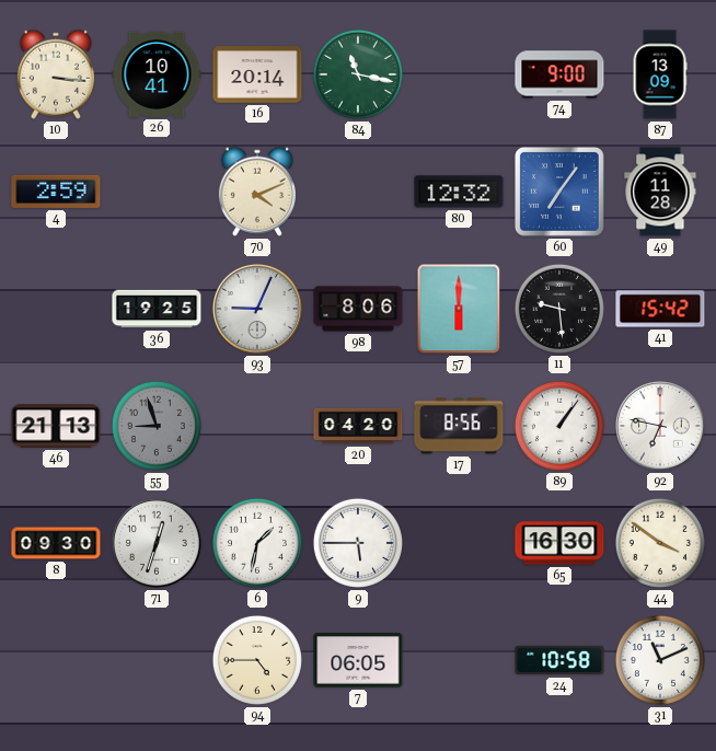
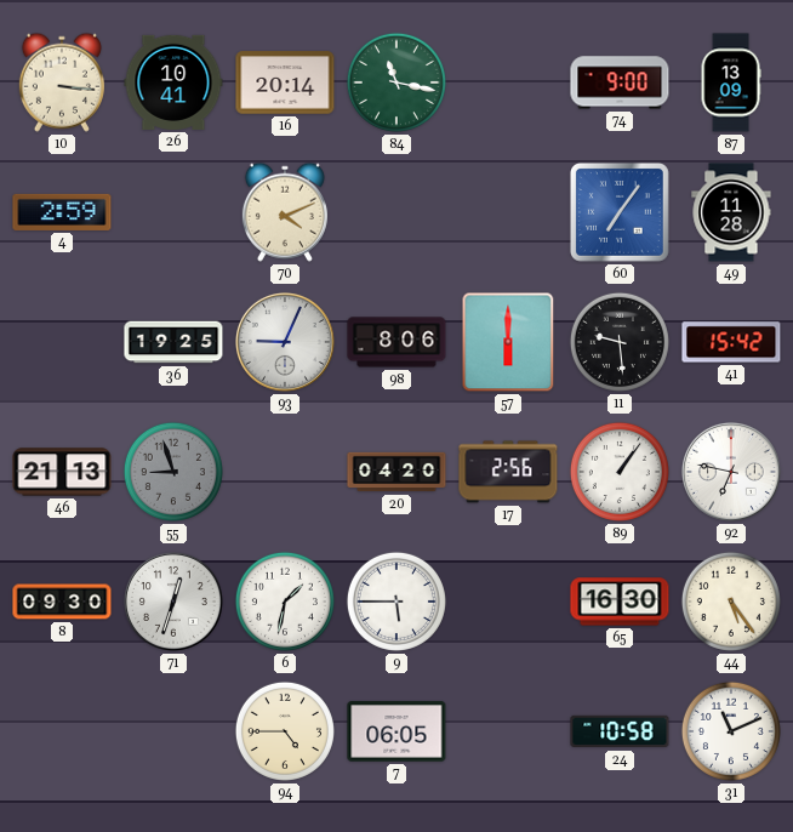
80: 12:32 -> none
17: 8:56 -> 2:56
44: 3:51 -> 5:24
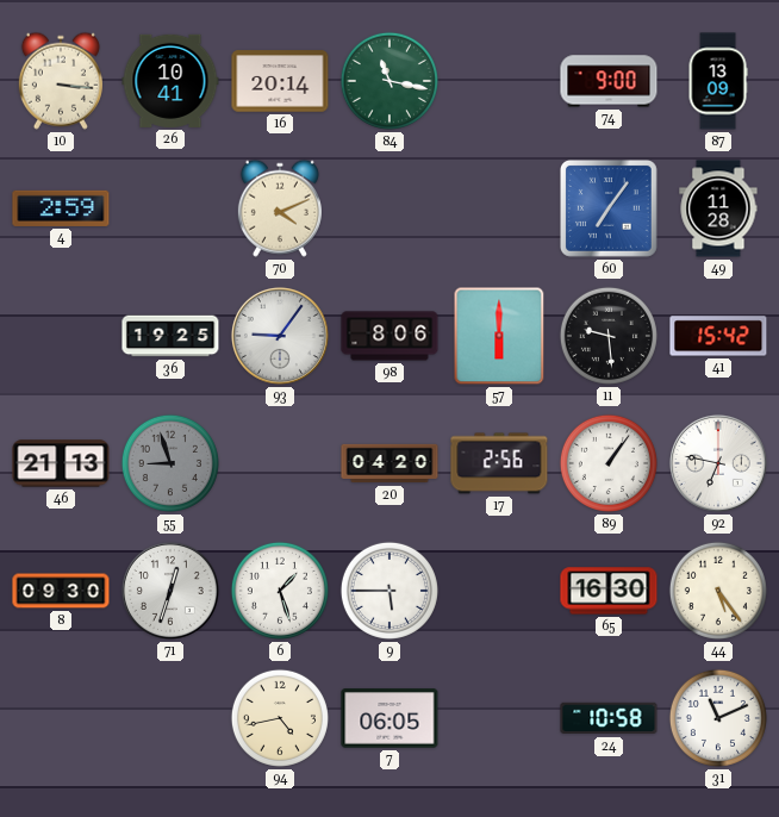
93: 9:04 -> 9:06
6: 1:32 -> 1:27
94: 4:45 -> 4:43
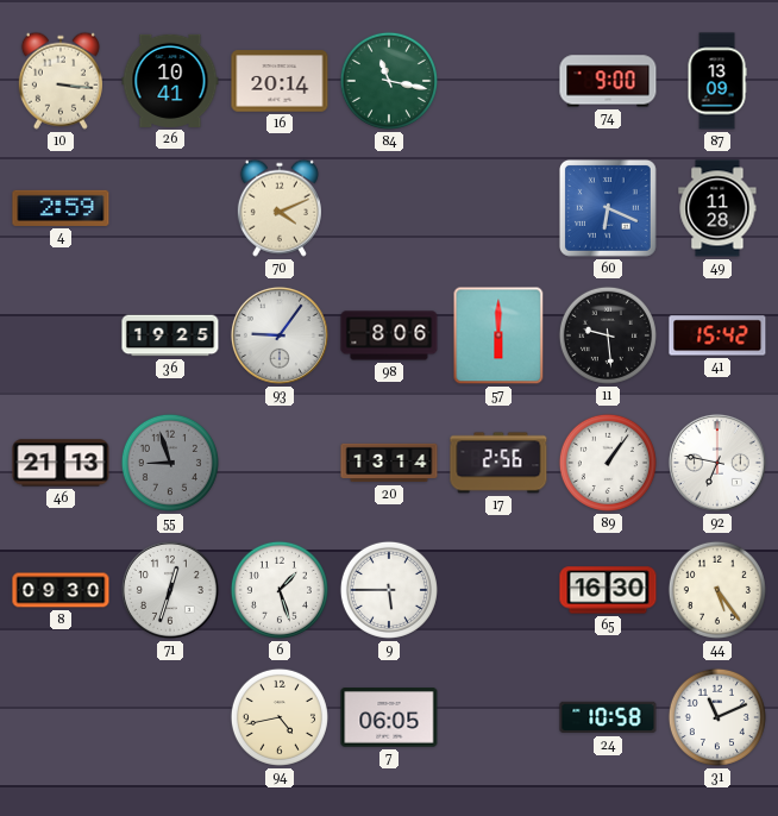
60: 7:06 -> 6:19
20: 04:20 -> 13:14
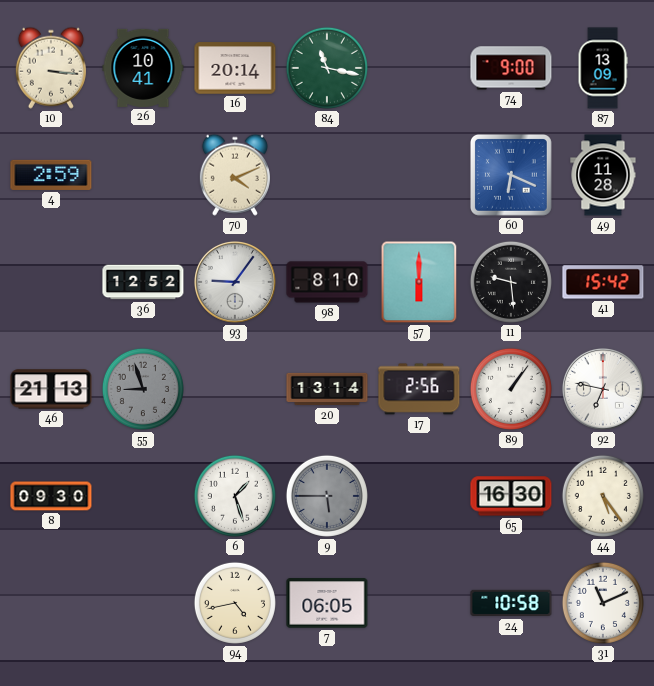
36: 19:25 -> 12:52
98: 8:06 -> 8:10
71: 12:33 -> none
9 dial: white -> grey
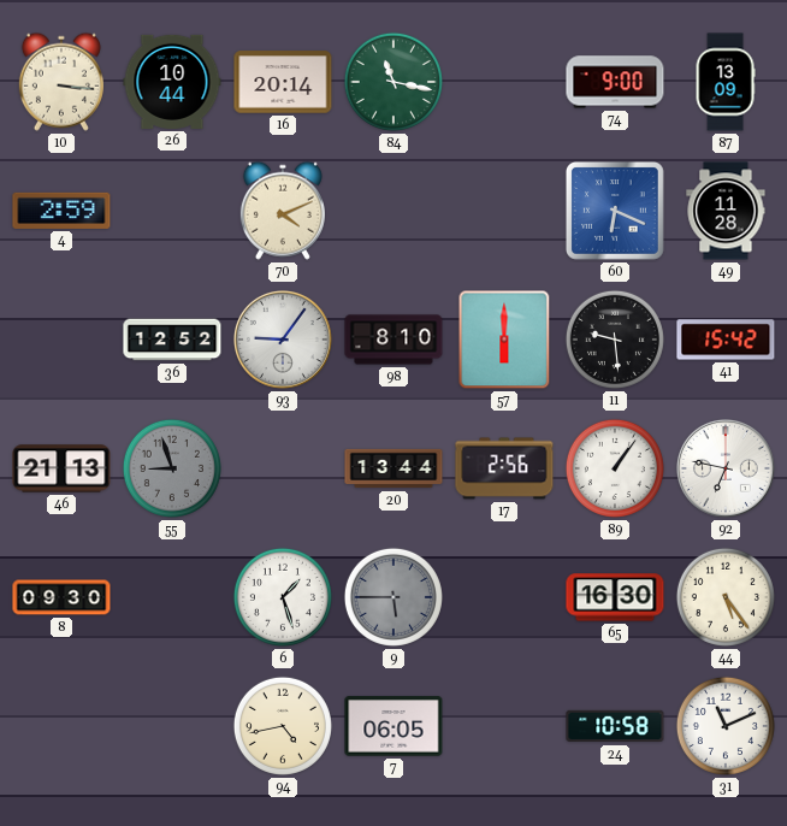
26: 10:41 -> 10:44
20: 13:14 -> 13:44
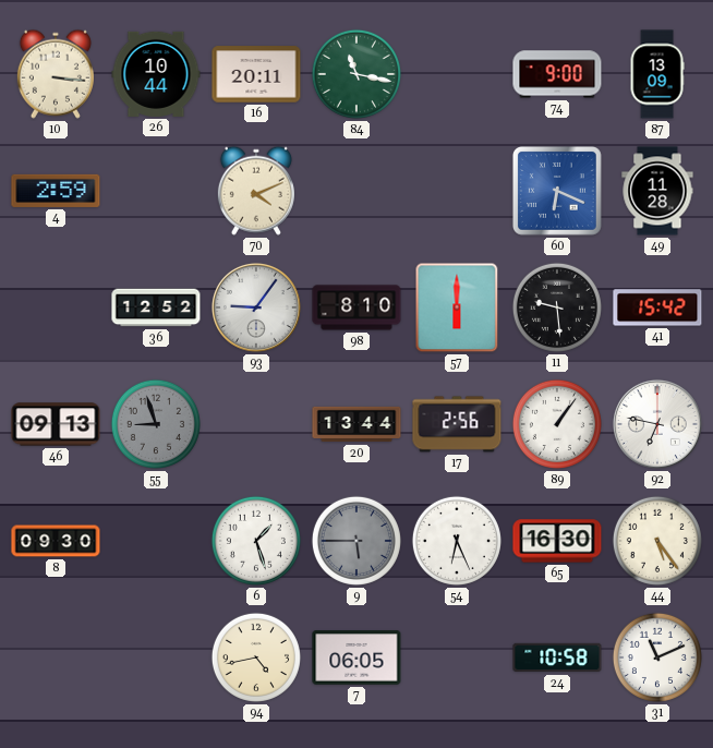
16: 20:14 -> 20:11
46: 21:13 -> 09:13
54: none -> 6:26
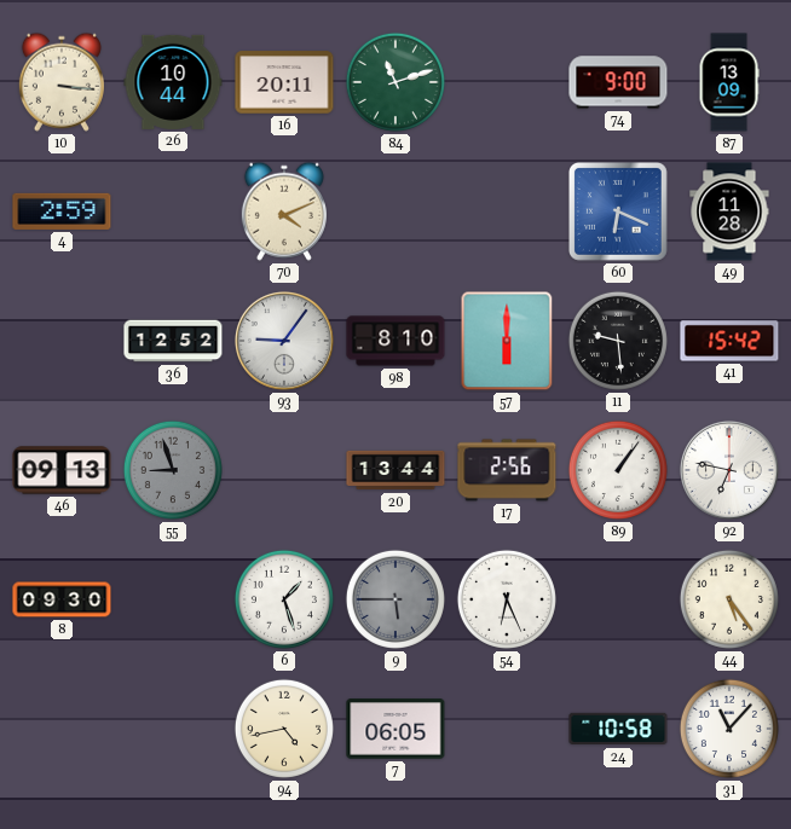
84: 11:17 -> 11:12
65: 16:30 -> none
31: 11:11 -> 11:07
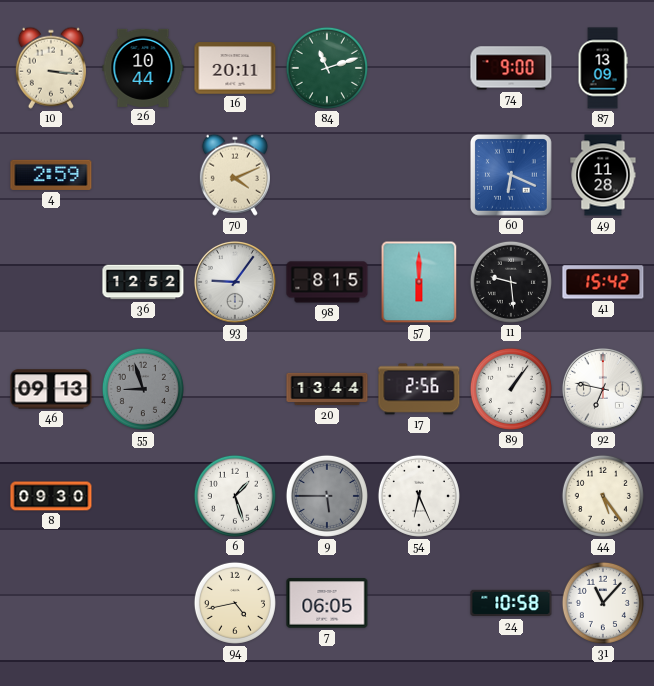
98: 8:10 -> 8:15
